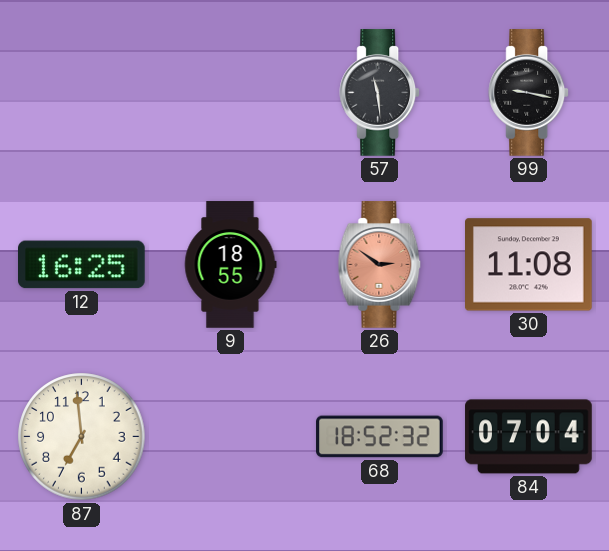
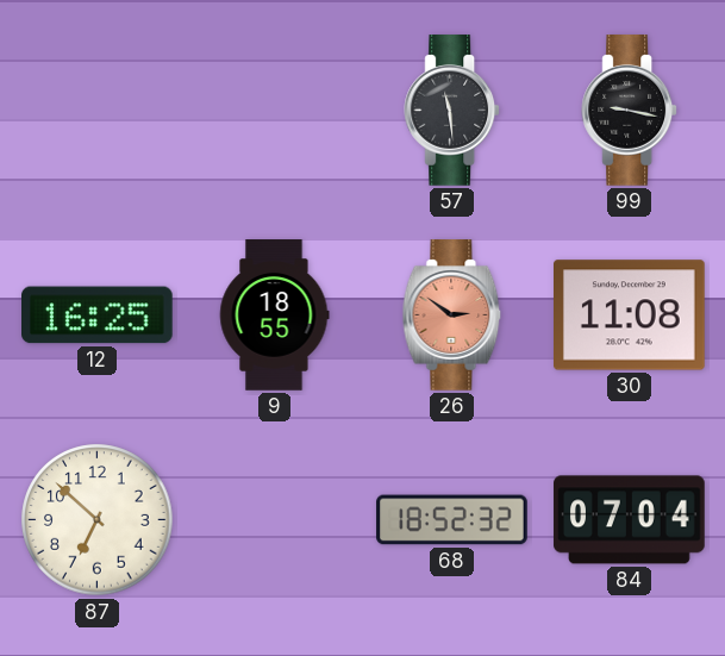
87: 6:59 -> 6:52
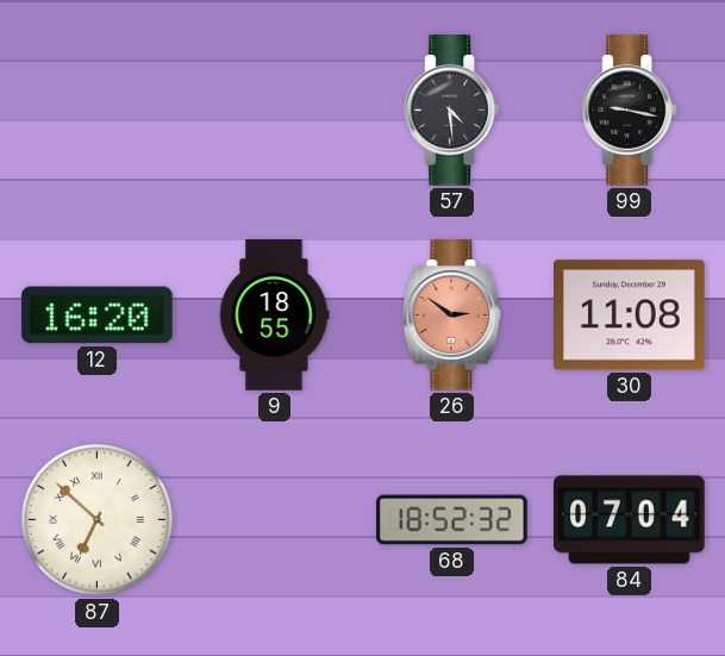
57: 11:29 -> 4:29
12: 16:25 -> 16:20
87 numerals: Arabic -> Roman
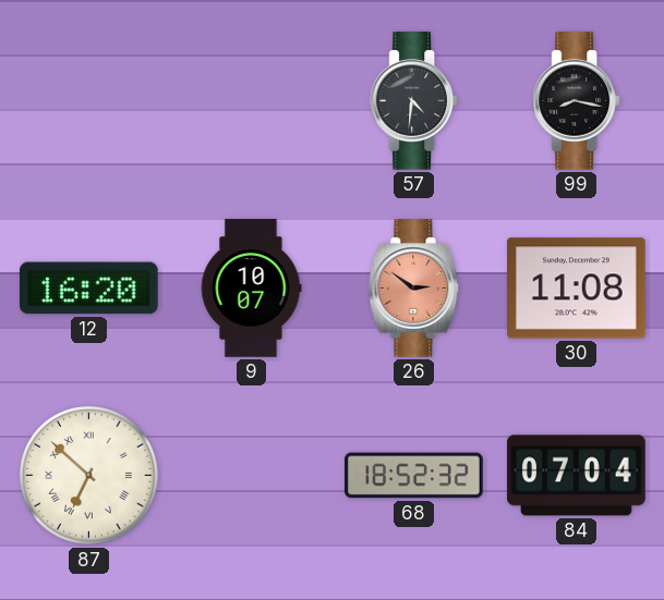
57: 4:29 -> 4:31
99: 9:17 -> 8:17
9: 18:55 -> 10:07
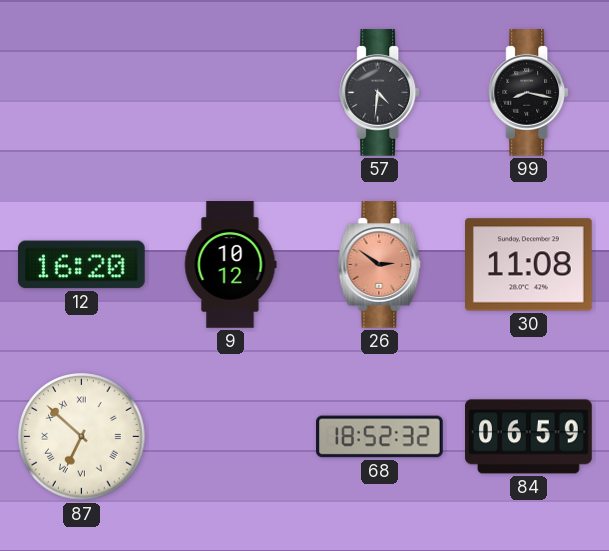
9: 10:07 -> 10:12
84: 07:04 -> 06:59
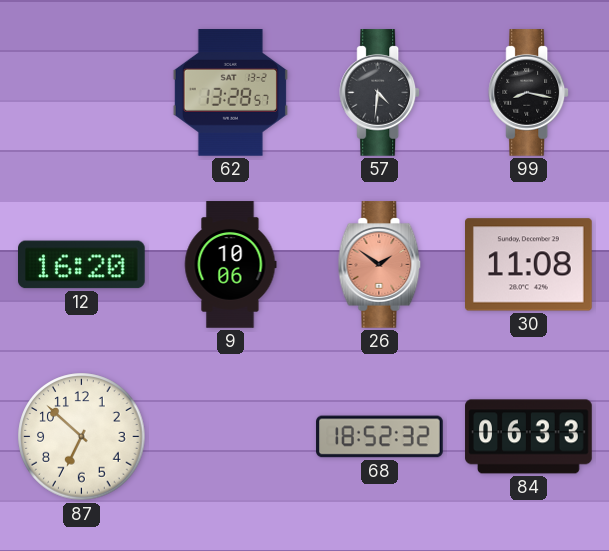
62: none -> 13:28
9: 10:12 -> 10:06
26: 2:51 -> 1:51
87 numerals: Roman -> Arabic
84: 06:59 -> 06:33
